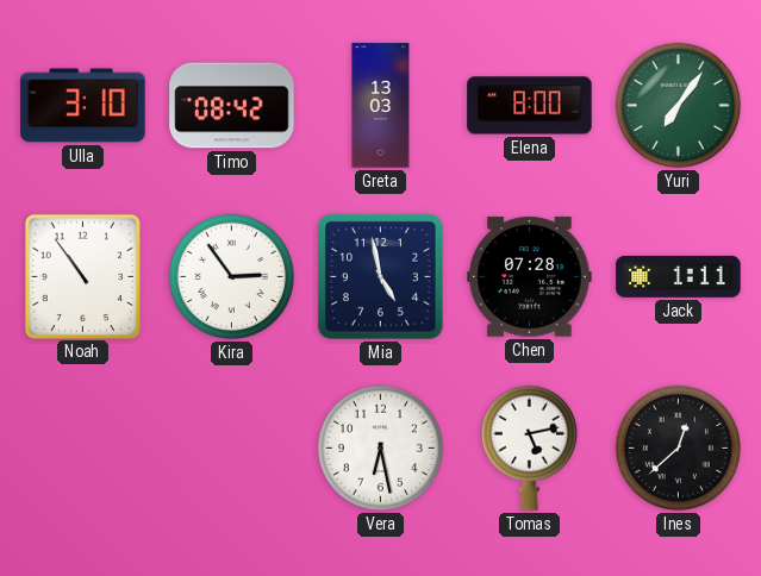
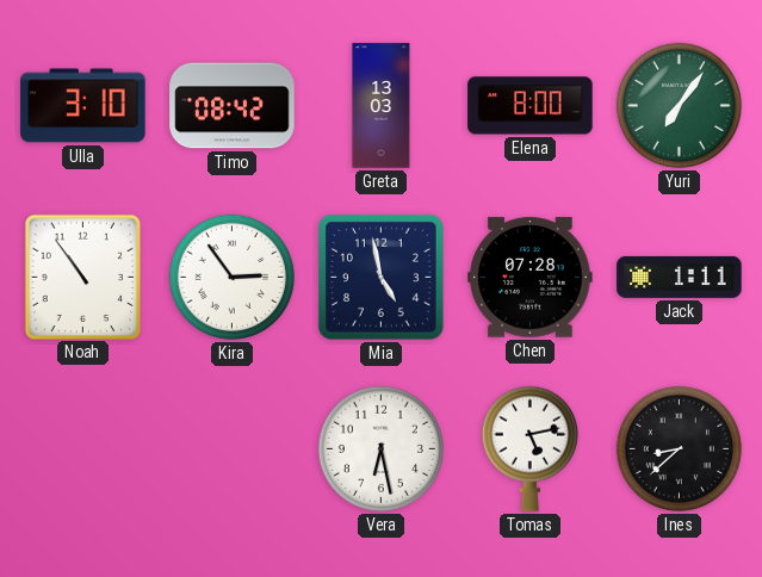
Ines: 12:38 -> 8:38
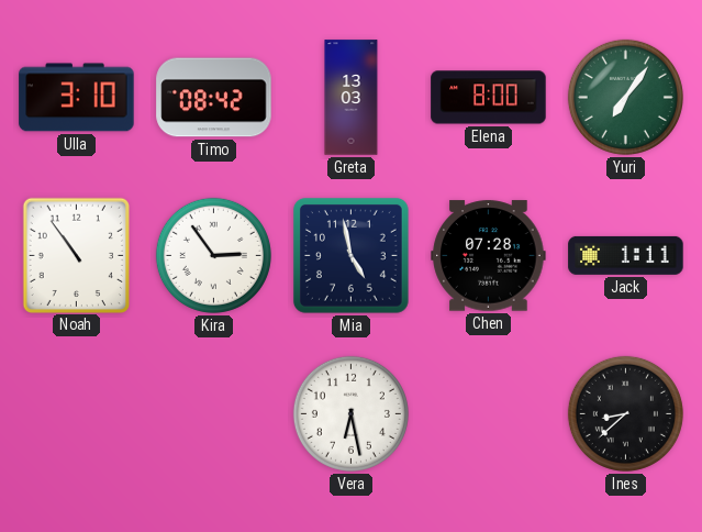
Tomas: 5:13 -> none
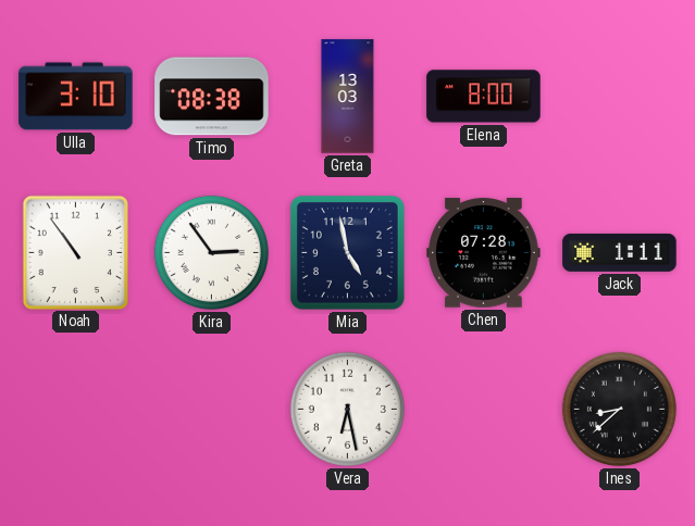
Timo: 08:42 -> 08:38
Yuri: 7:06 -> none
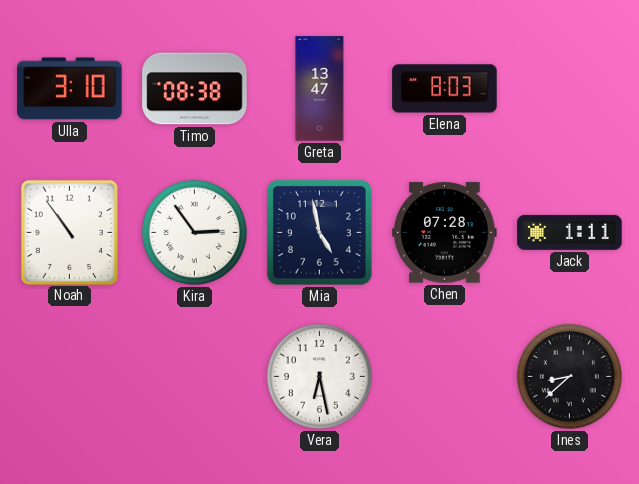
Greta: 13:03 -> 13:47
Elena: 8:00 -> 8:03
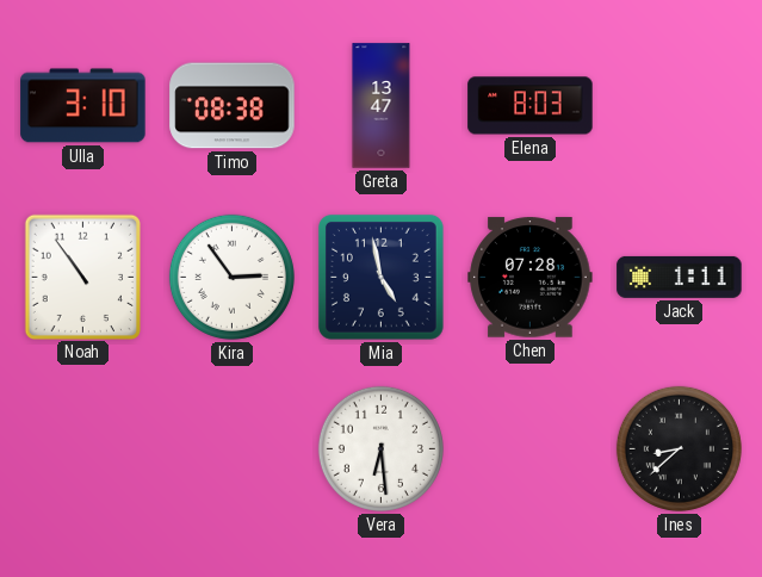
Vera: 6:28 -> 6:29
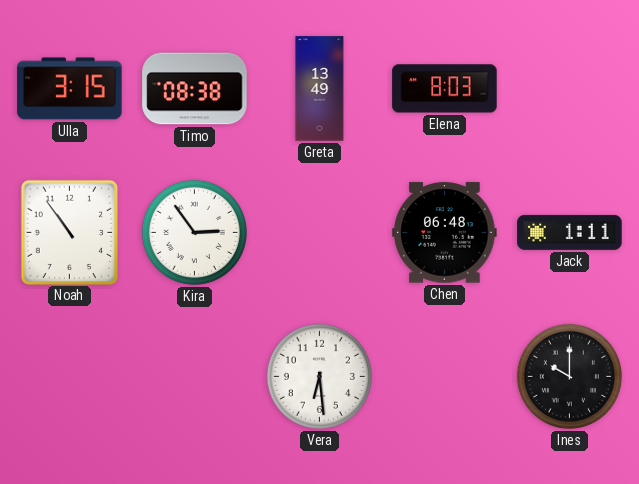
Ulla: 3:10 -> 3:15
Greta: 13:47 -> 13:49
Mia: 4:58 -> none
Chen: 07:28 -> 06:48
Ines: 8:38 -> 10:00
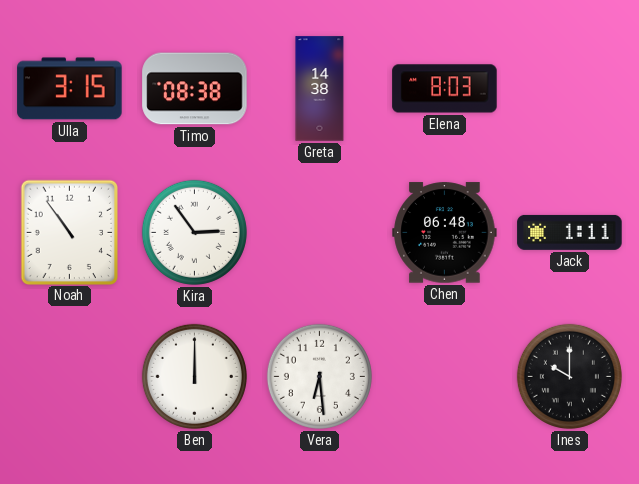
Greta: 13:49 -> 14:38
Ben: none -> 12:00
